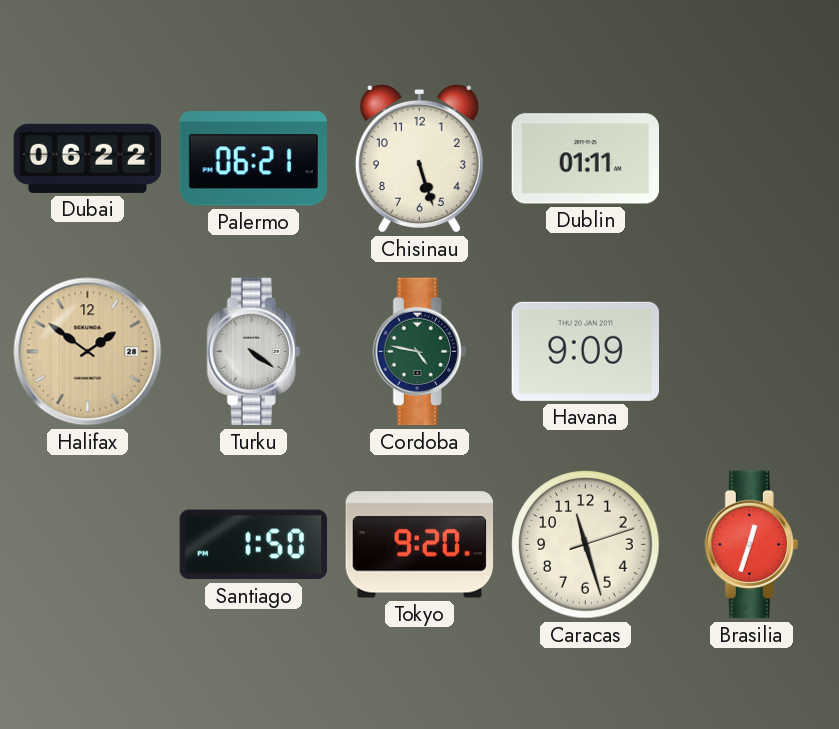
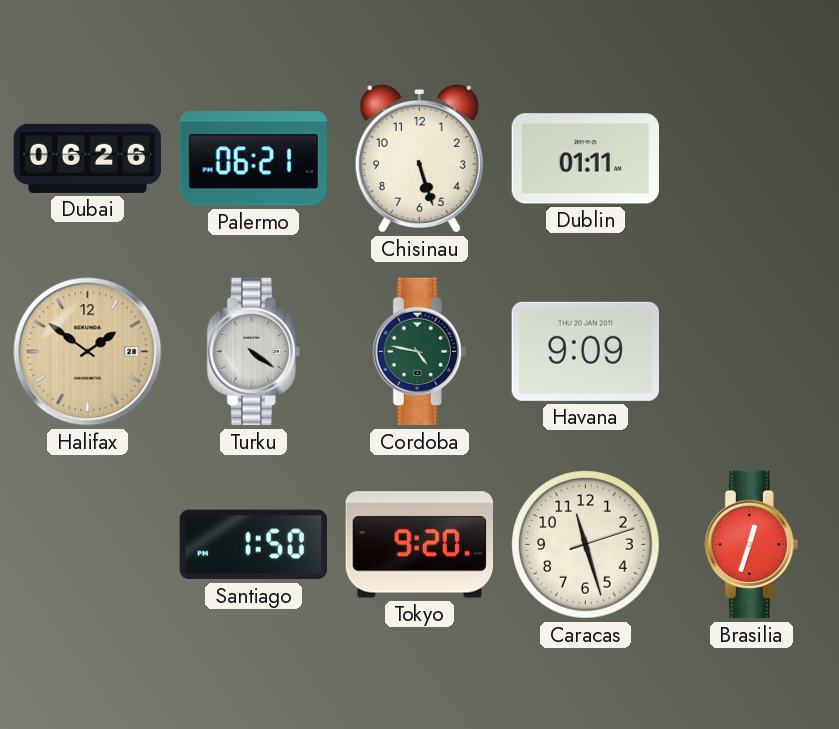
Dubai: 06:22 -> 06:26
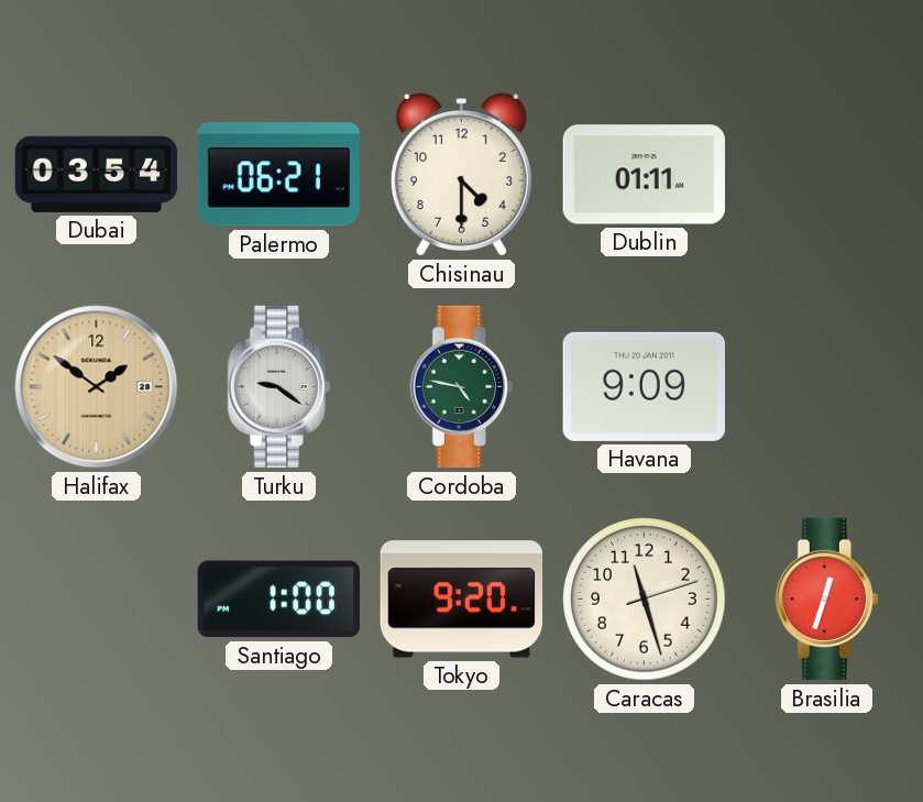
Dubai: 06:26 -> 03:54
Chisinau: 5:27 -> 4:30
Turku: 4:21 -> 9:21
Santiago: 1:50 -> 1:00
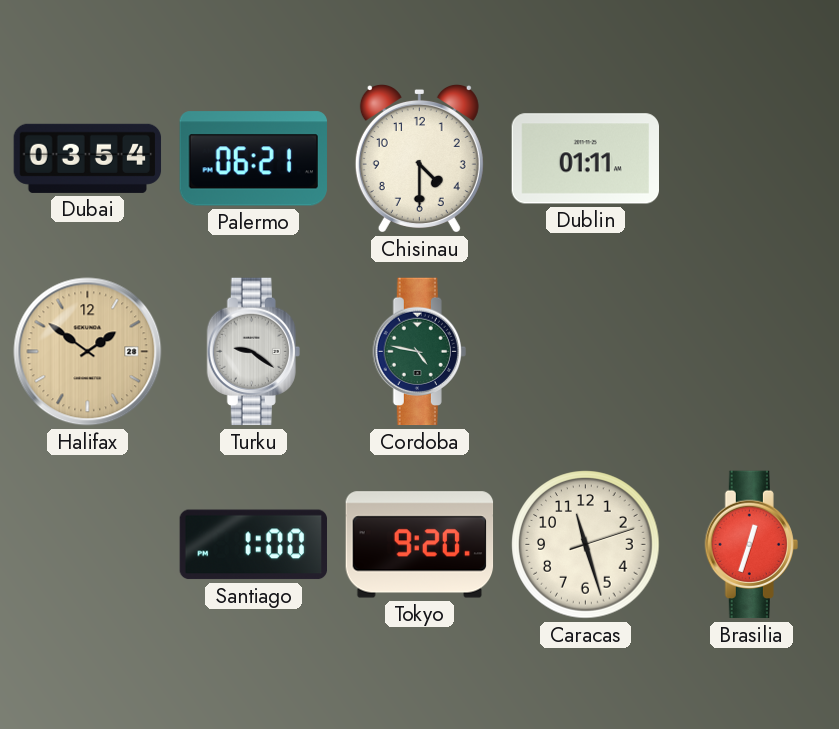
Havana: 9:09 -> none
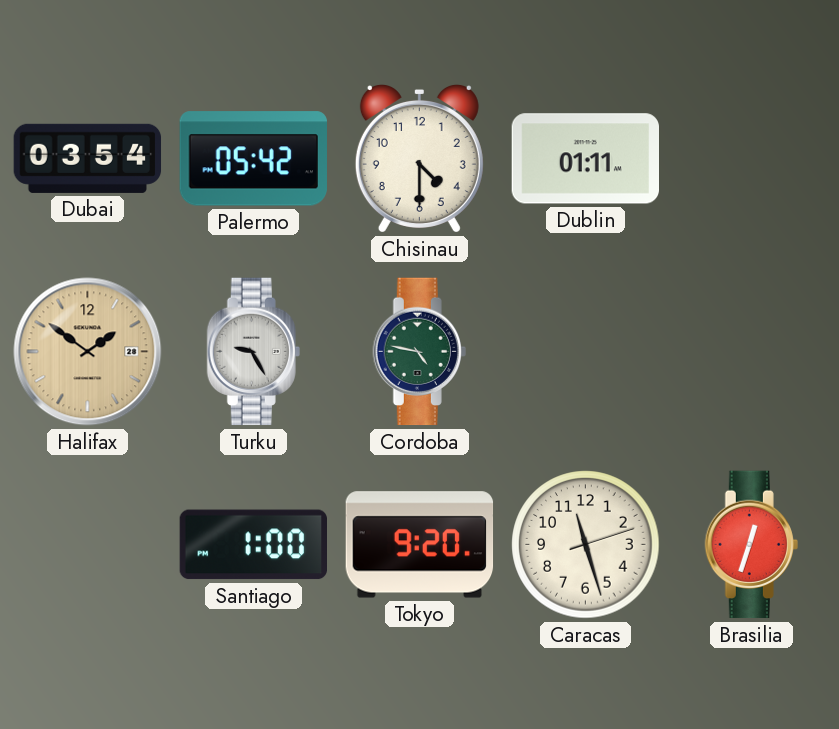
Palermo: 06:21 -> 05:42
Turku: 9:21 -> 9:25
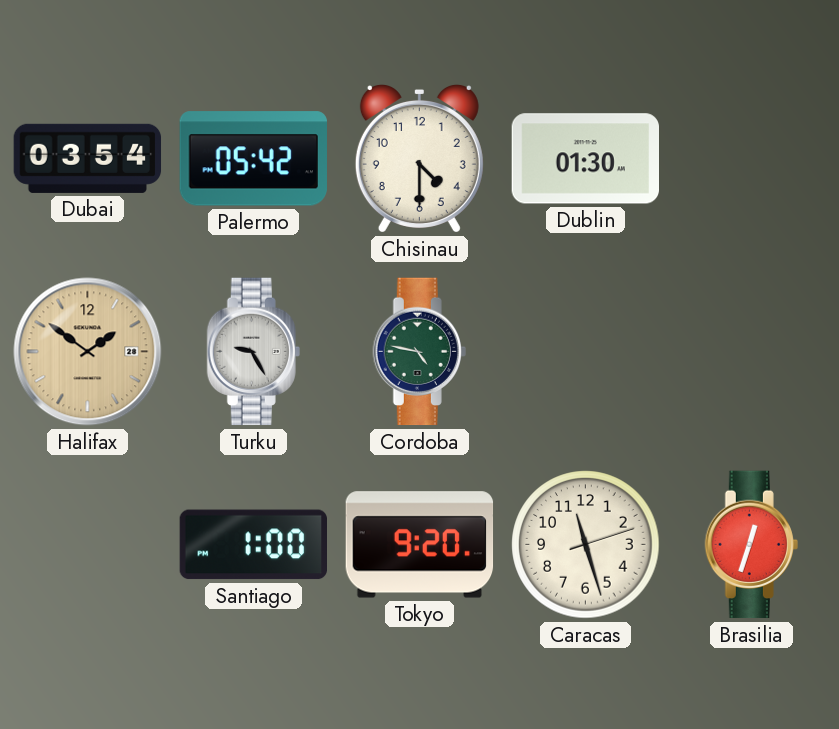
Dublin: 01:11 -> 01:30
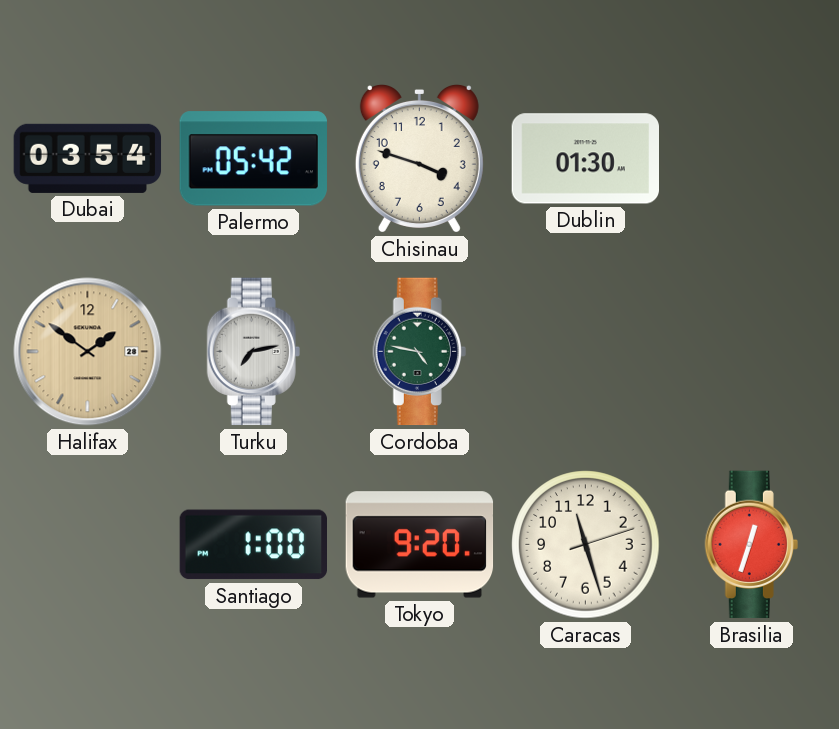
Chisinau: 4:30 -> 3:48
Turku: 9:25 -> 7:13
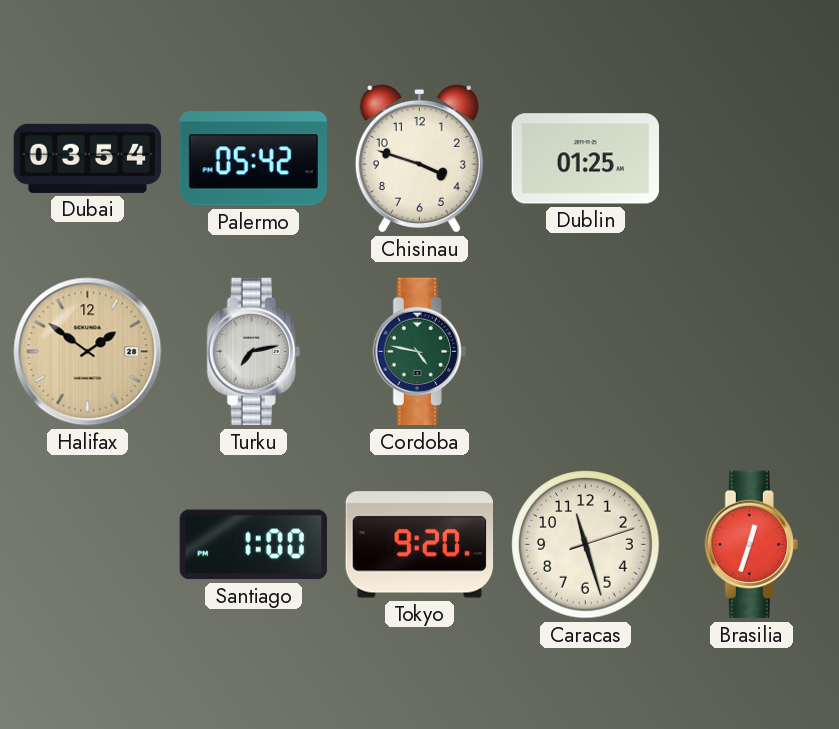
Dublin: 01:30 -> 01:25
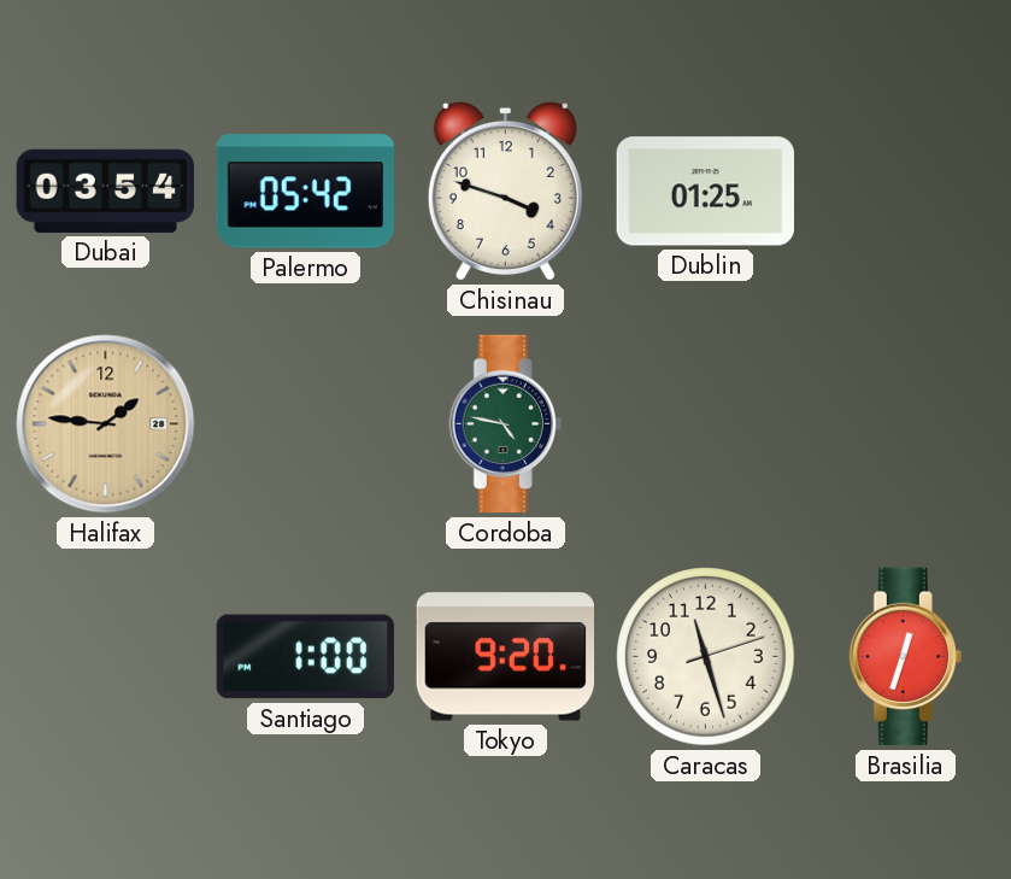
Halifax: 1:51 -> 1:46
Turku: 7:13 -> none
